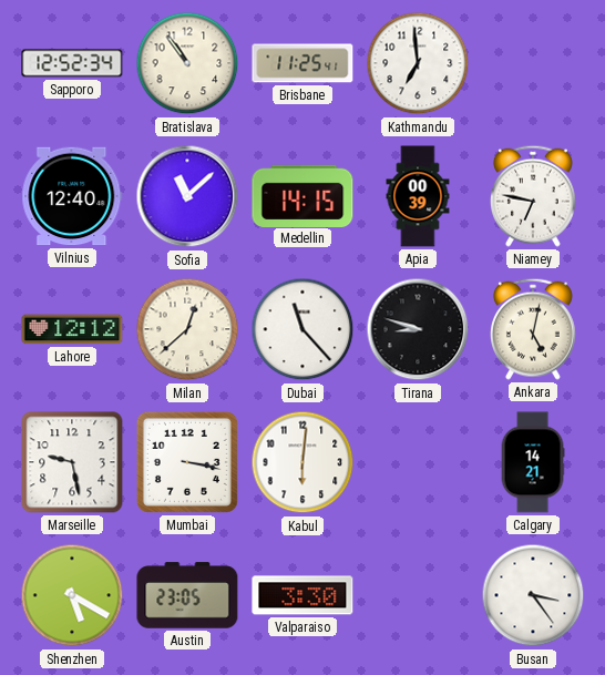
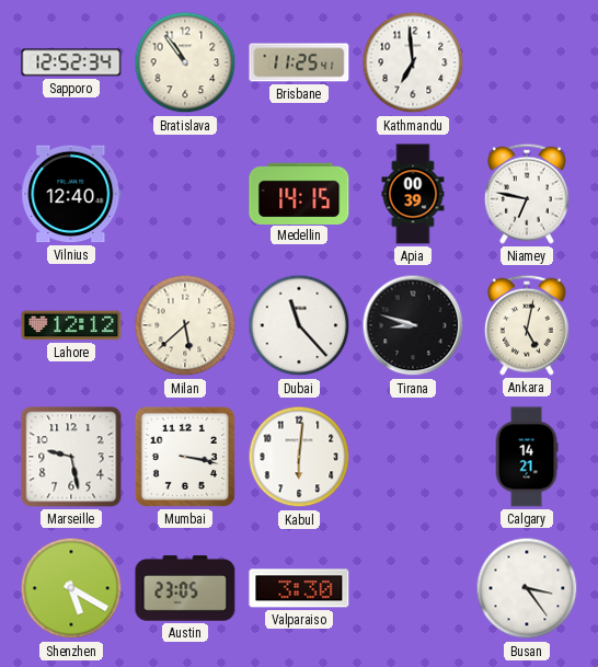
Sofia: 11:08 -> none
Milan: 12:38 -> 5:38
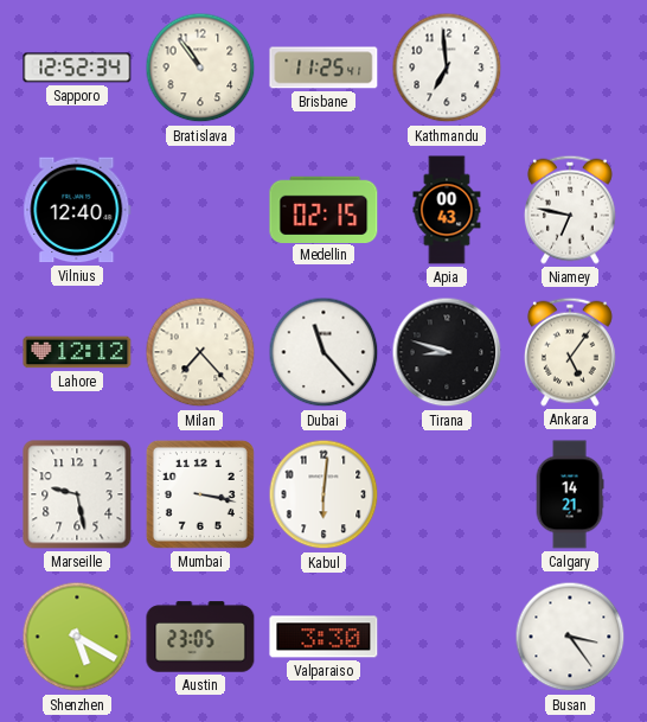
Medellin: 14:15 -> 02:15
Apia: 00:39 -> 00:43
Milan: 5:38 -> 7:23
Ankara: 5:02 -> 5:06
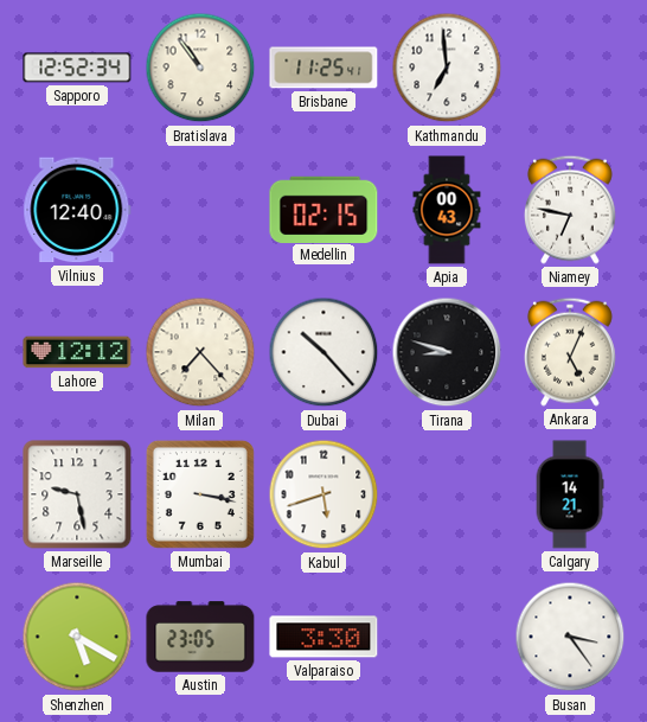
Dubai: 11:23 -> 10:23
Ankara: 5:06 -> 5:04
Kabul: 6:01 -> 5:42
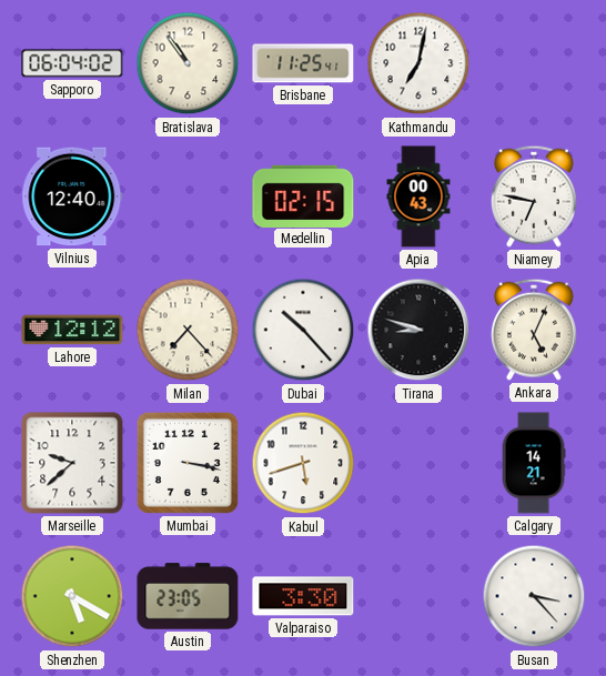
Sapporo: 12:52 -> 06:04
Kathmandu: 6:59 -> 7:02
Marseille: 9:28 -> 9:38
Busan: 3:24 -> 3:23
